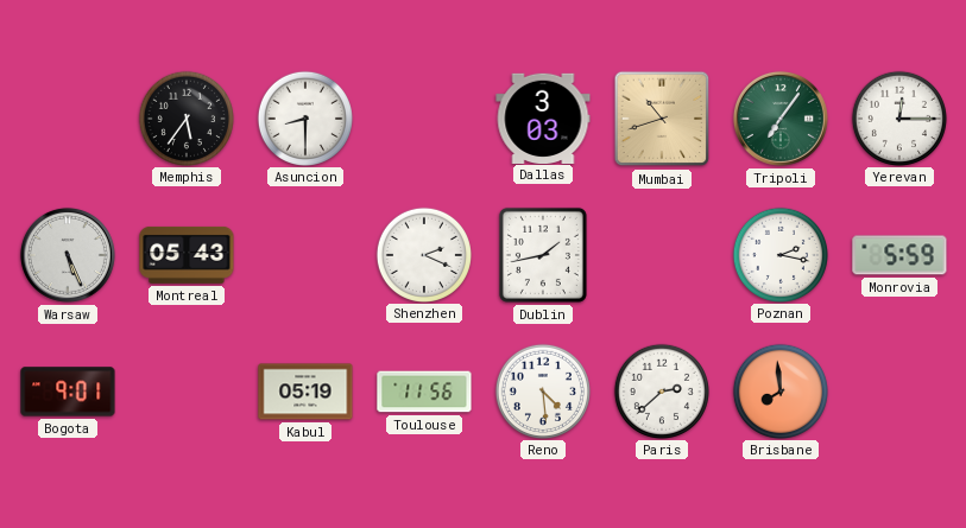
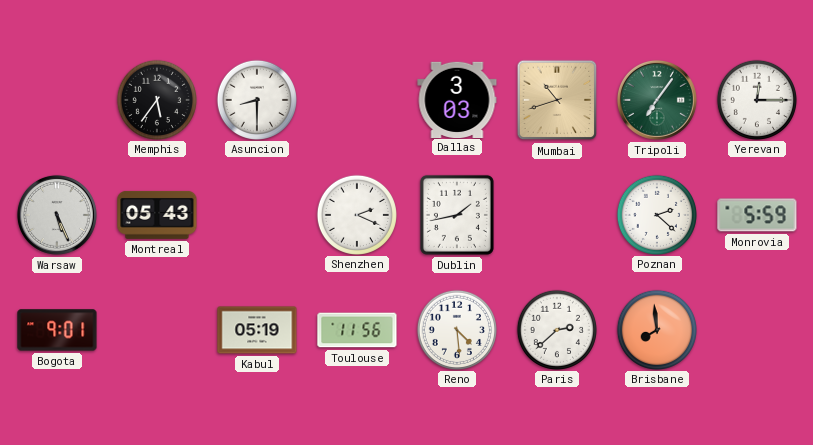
Poznan: 2:17 -> 2:22
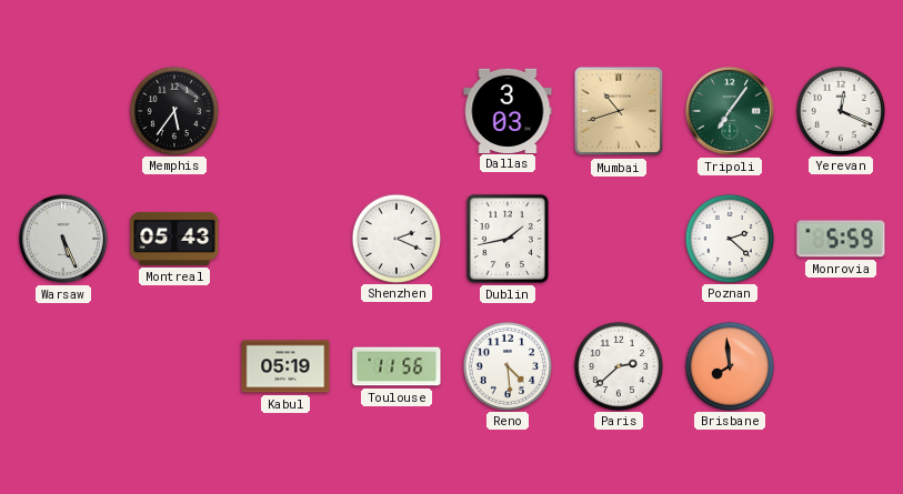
Asuncion: 8:30 -> none
Yerevan: 12:15 -> 12:19
Bogota: 9:01 -> none
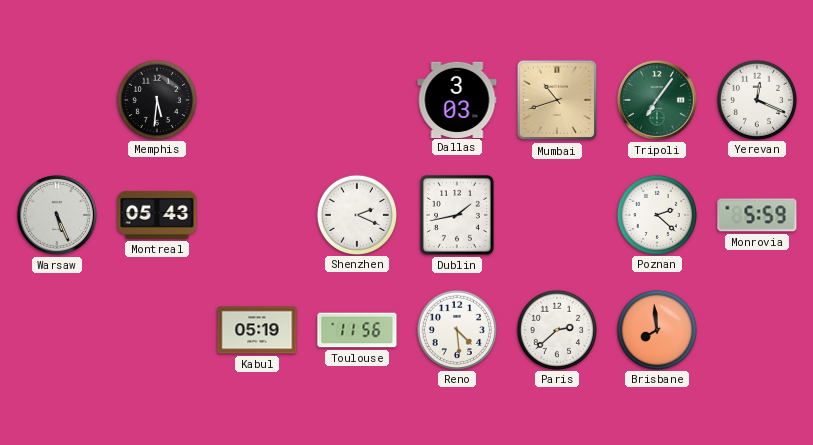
Memphis: 5:36 -> 5:31
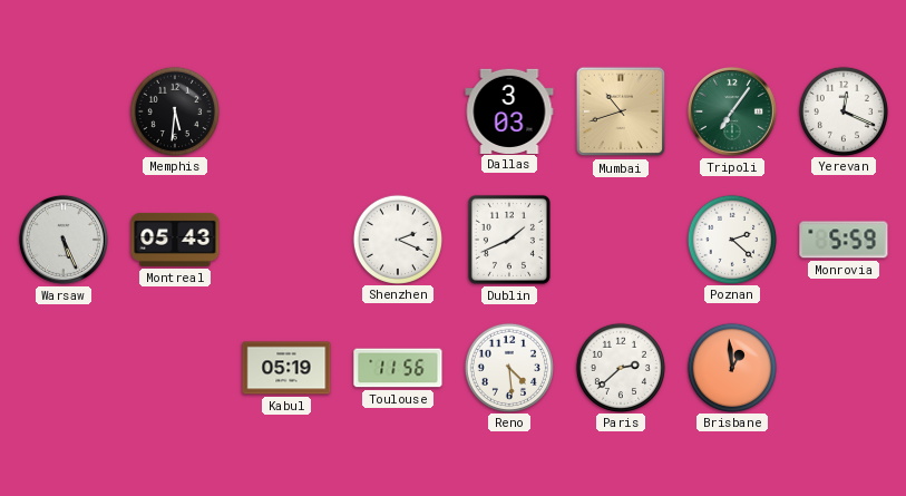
Dublin: 1:43 -> 1:41
Brisbane: 7:59 -> 12:59
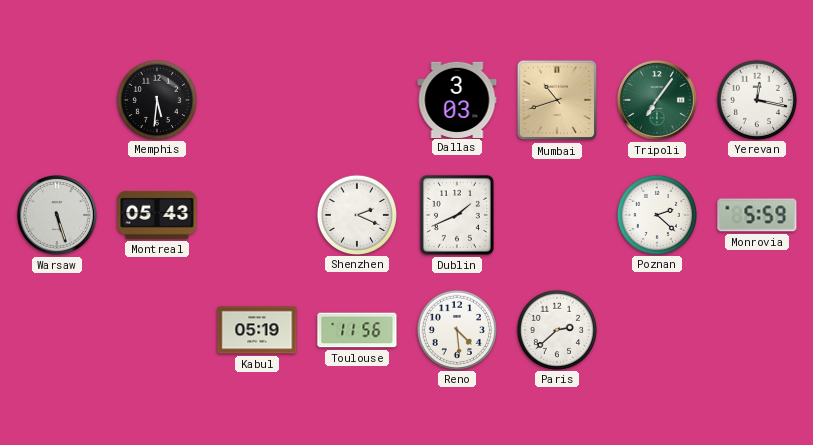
Yerevan: 12:19 -> 12:17
Warsaw: 5:26 -> 5:27
Brisbane: 12:59 -> none
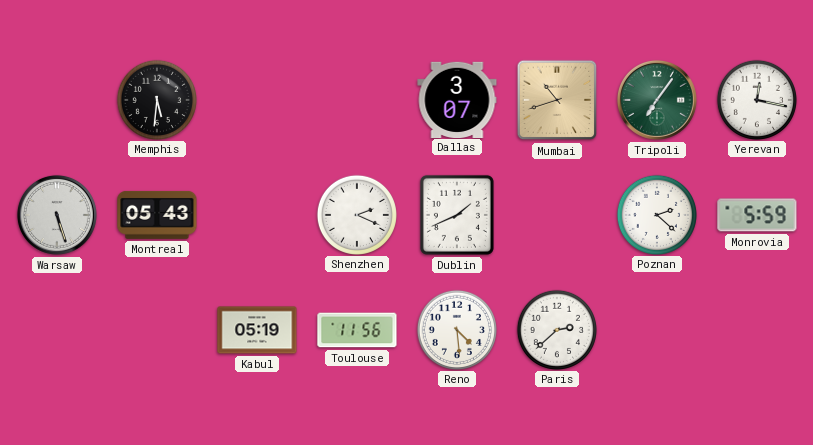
Dallas: 3:03 -> 3:07
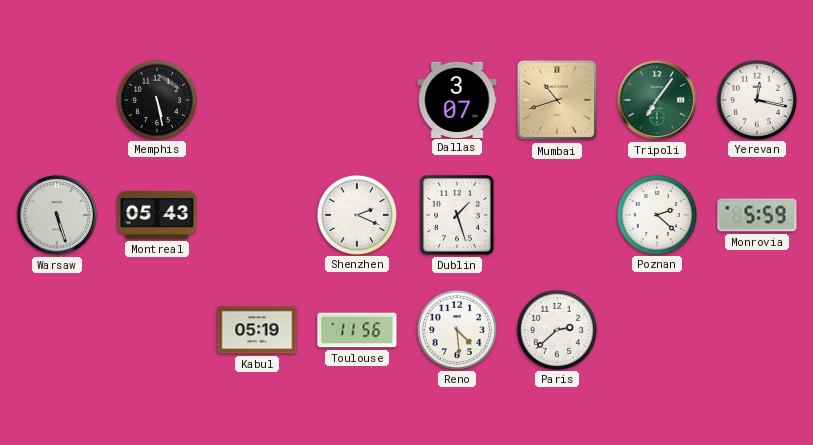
Memphis: 5:31 -> 5:28
Dublin: 1:41 -> 1:27
